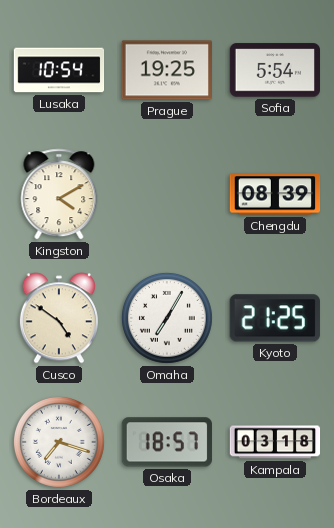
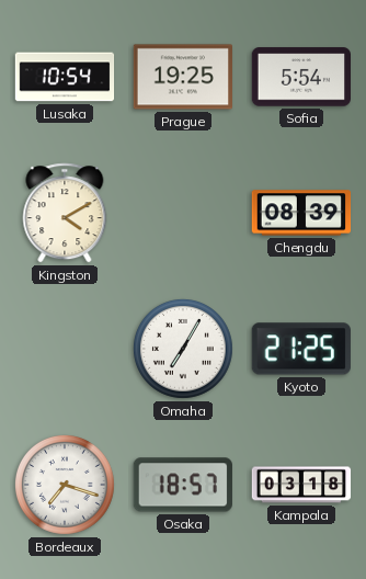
Cusco: 4:51 -> none
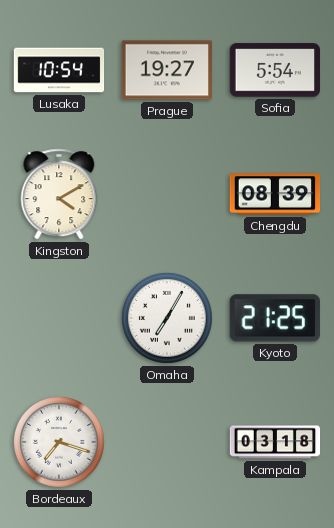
Prague: 19:25 -> 19:27
Osaka: 18:57 -> none
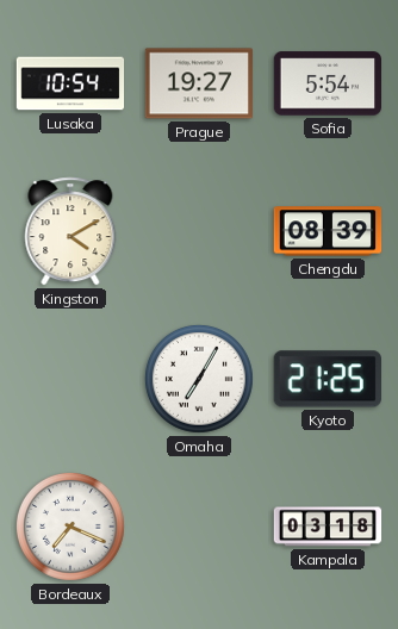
Bordeaux: 7:18 -> 7:19
